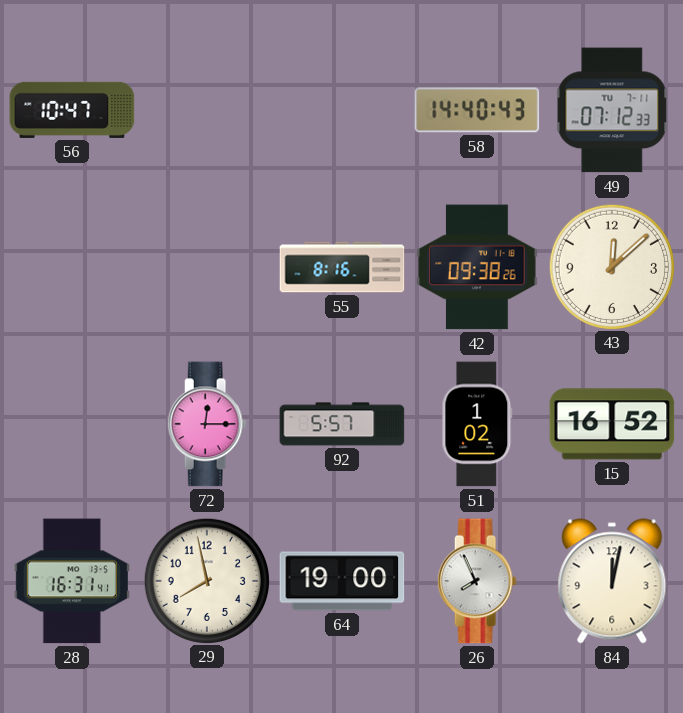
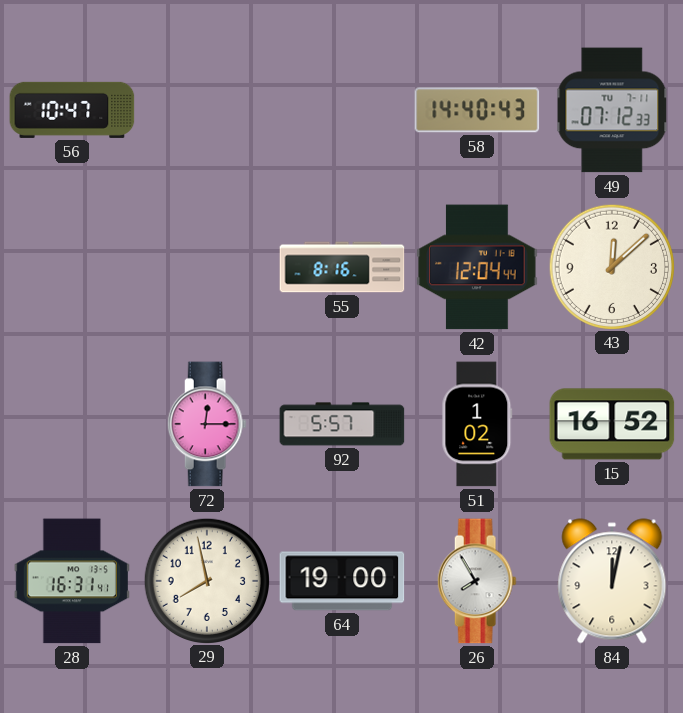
42: 09:38 -> 12:04
26: 7:56 -> 7:55
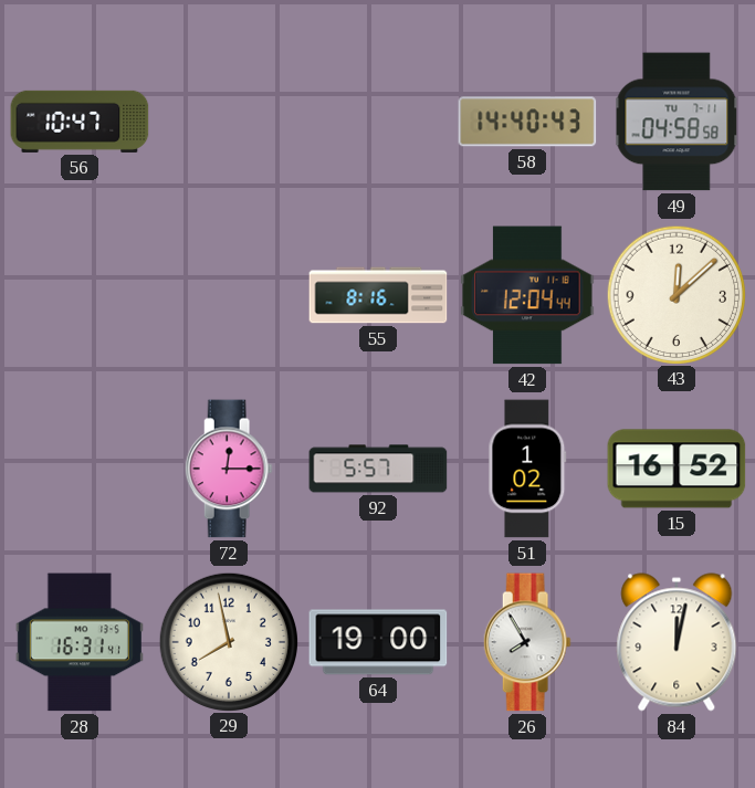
49: 07:12 -> 04:58
